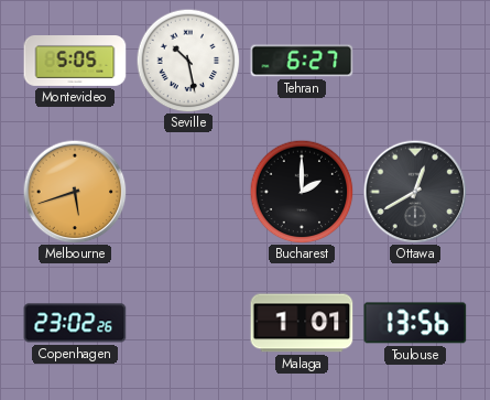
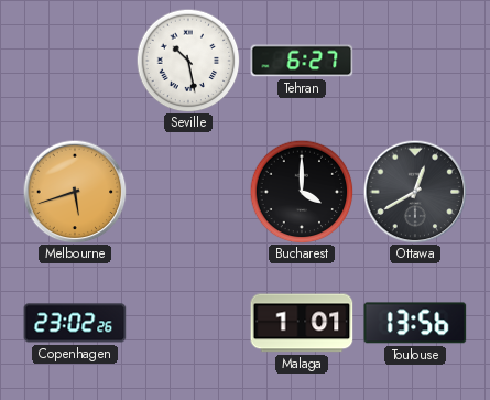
Montevideo: 5:05 -> none
Bucharest: 2:00 -> 4:00
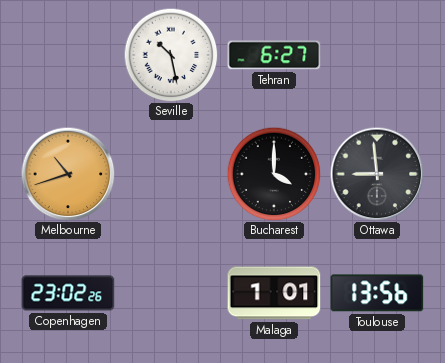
Melbourne: 5:42 -> 10:42
Ottawa: 12:40 -> 8:59
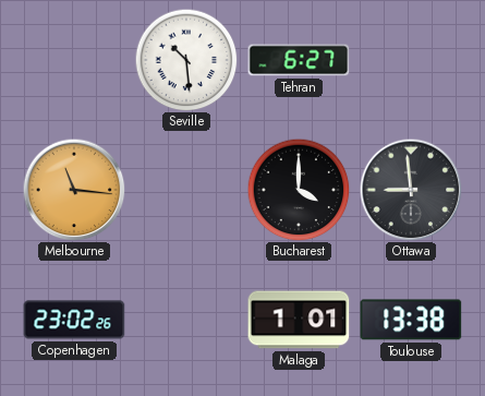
Seville: 10:28 -> 10:29
Melbourne: 10:42 -> 11:16
Toulouse: 13:56 -> 13:38
